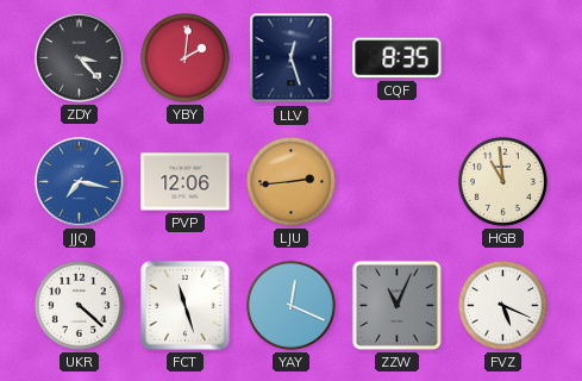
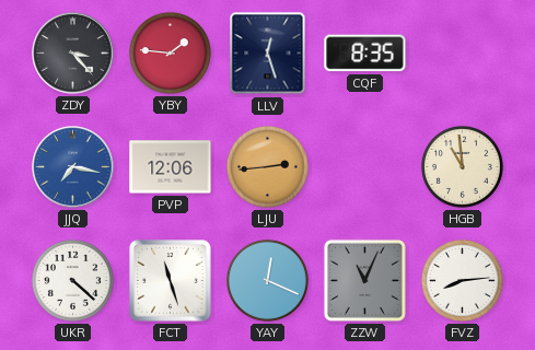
YBY: 2:01 -> 1:46
FVZ: 5:19 -> 8:14
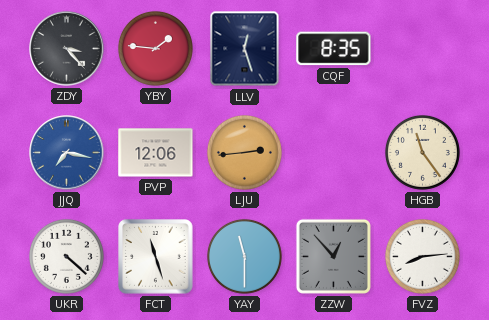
HGB: 10:59 -> 11:24
YAY: 12:19 -> 11:30
ZZW: 11:04 -> 12:53
